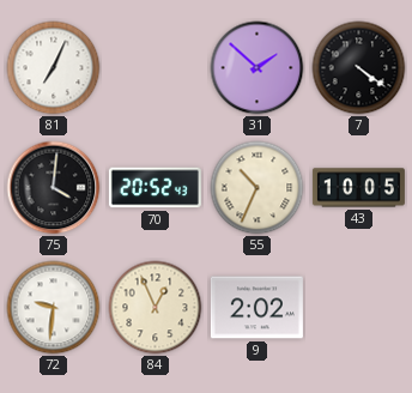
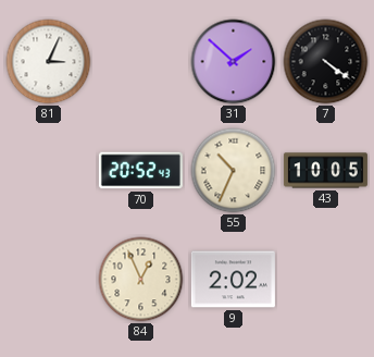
81: 7:04 -> 3:04
75: 4:01 -> none
72: 9:31 -> none
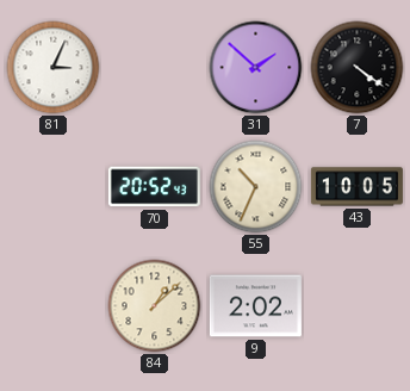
84: 12:56 -> 1:08
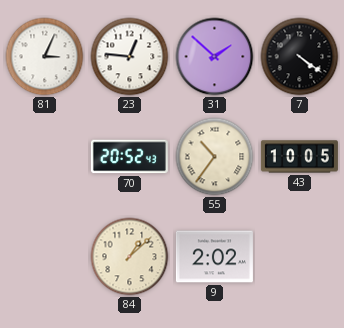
23: none -> 12:46
55: 10:34 -> 10:36
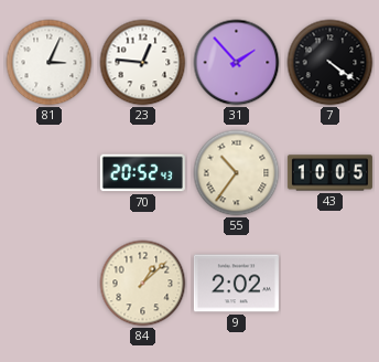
31: 1:52 -> 1:53
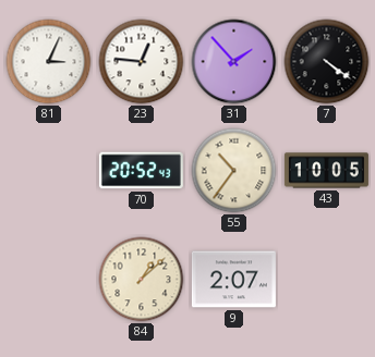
9: 2:02 -> 2:07
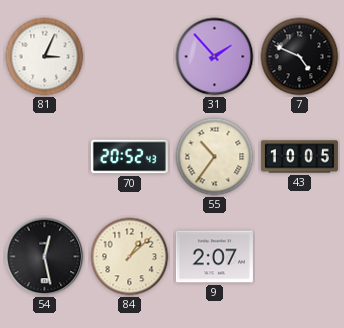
23: 12:46 -> none
7: 4:21 -> 4:49
54: none -> 12:28
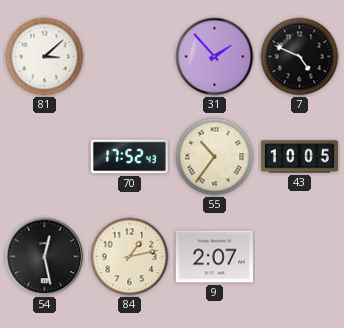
81: 3:04 -> 3:08
70: 20:52 -> 17:52
84: 1:08 -> 1:13
